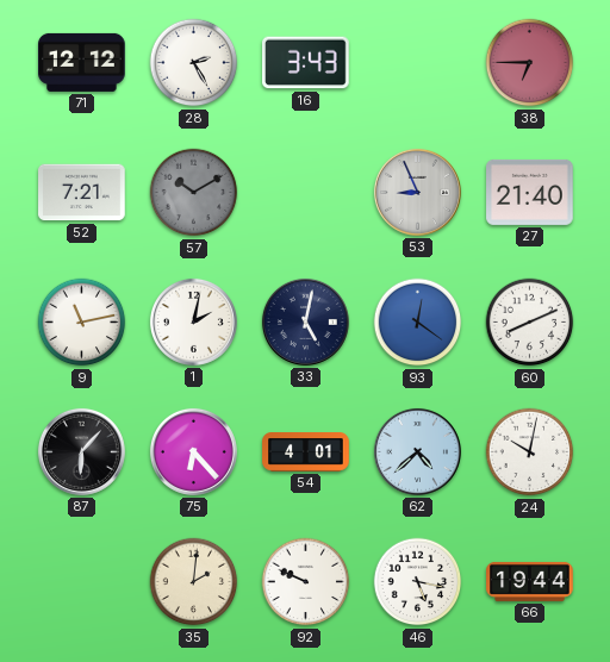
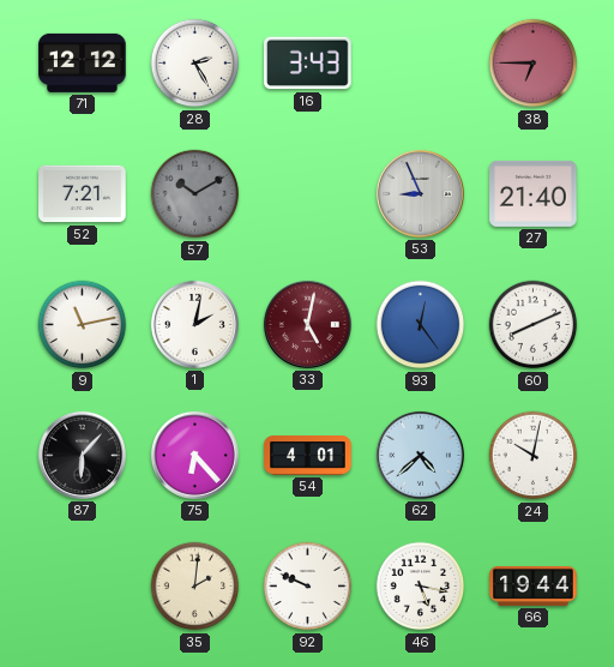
33 dial: navy -> burgundy
93: 12:21 -> 12:24
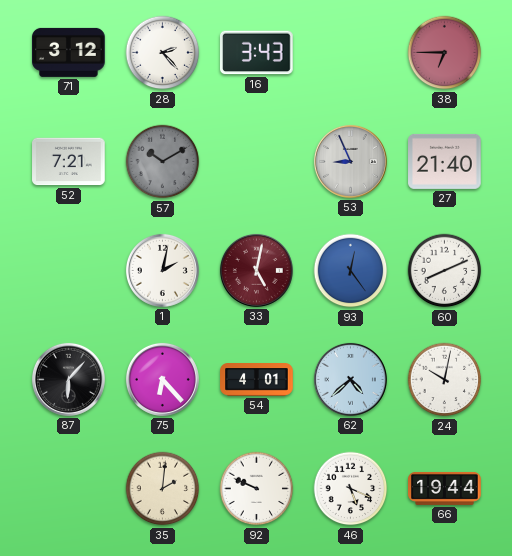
71: 12:12 -> 3:12
28: 2:25 -> 2:23
9: 11:13 -> none
46: 5:17 -> 5:19
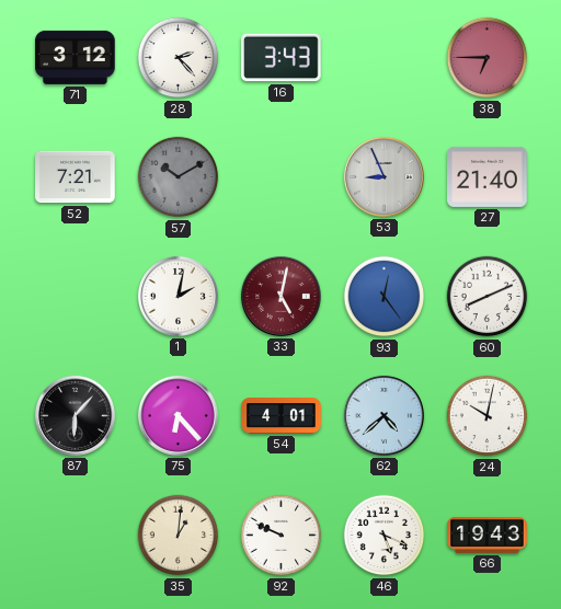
35: 2:01 -> 1:01
66: 19:44 -> 19:43
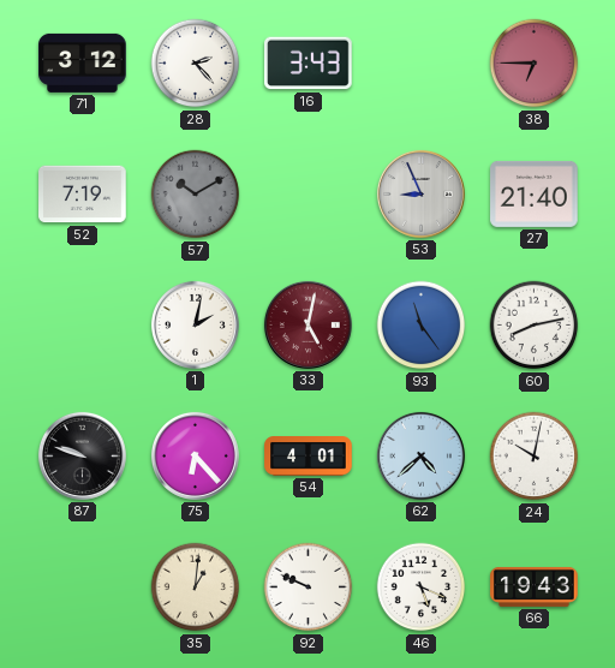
52: 7:21 -> 7:19
93: 12:24 -> 11:24
60: 8:11 -> 8:13
87: 6:07 -> 9:48
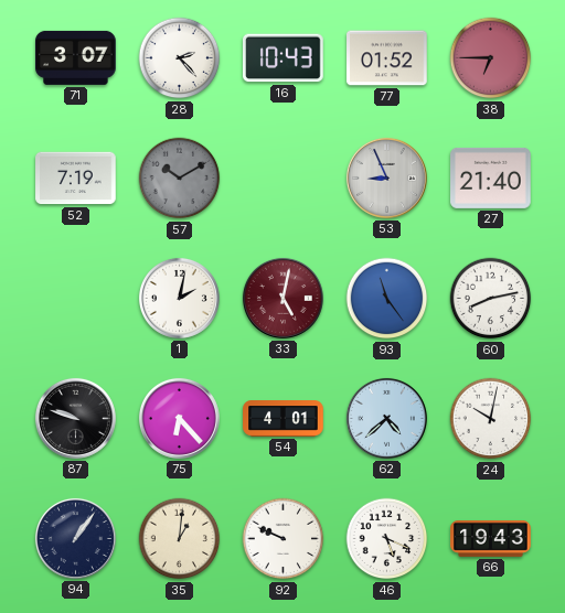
71: 3:12 -> 3:07
16: 3:43 -> 10:43
77: none -> 01:52
94: none -> 1:06
